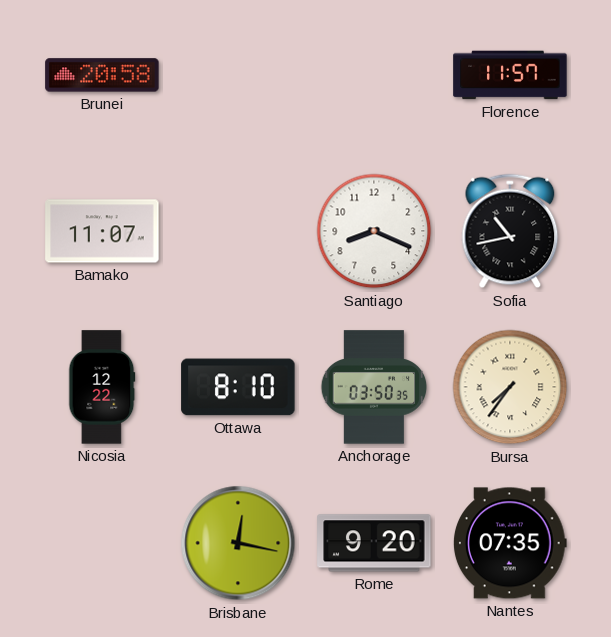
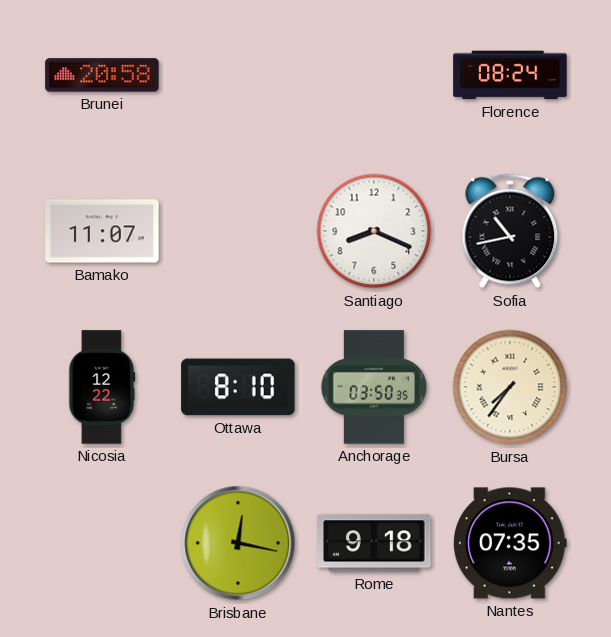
Florence: 11:57 -> 08:24
Rome: 9:20 -> 9:18
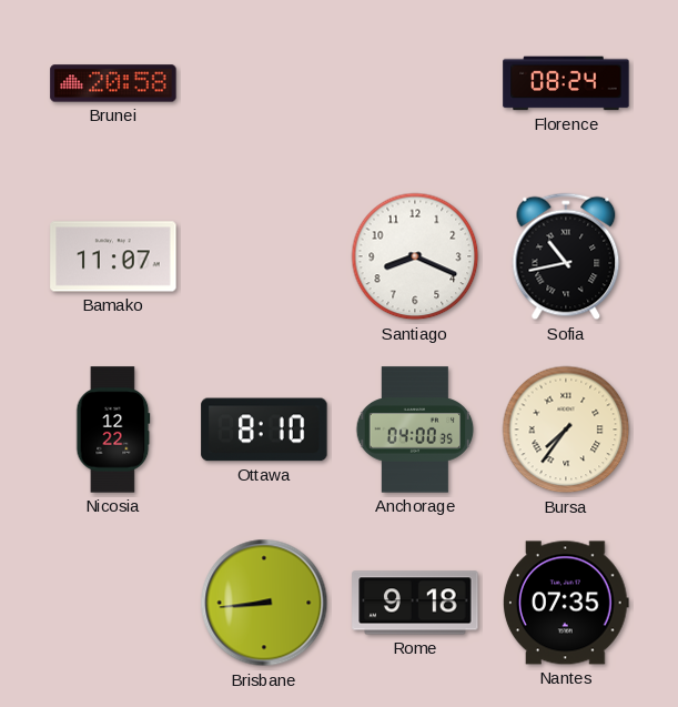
Anchorage: 03:50 -> 04:00
Brisbane: 12:17 -> 8:44
